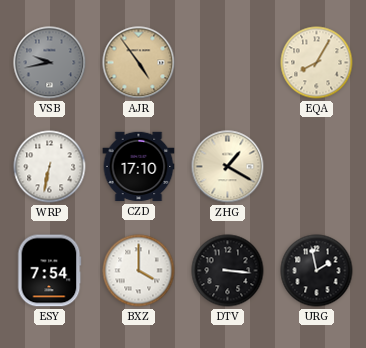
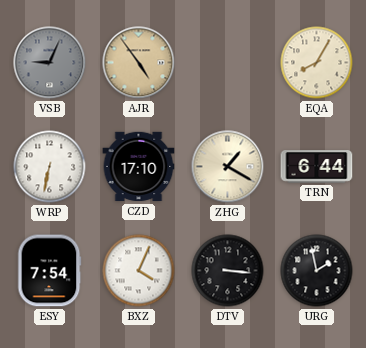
VSB: 9:43 -> 9:04
TRN: none -> 6:44
BXZ: 4:00 -> 4:04
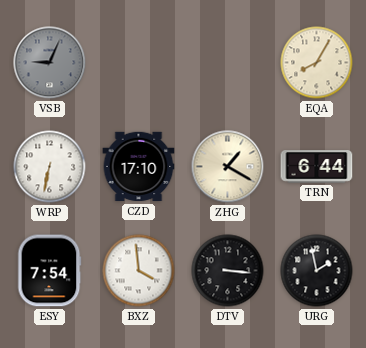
AJR: 4:54 -> none
BXZ: 4:04 -> 3:59
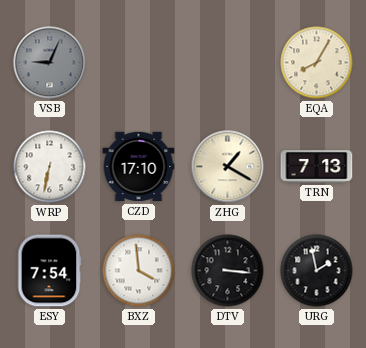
TRN: 6:44 -> 7:13
